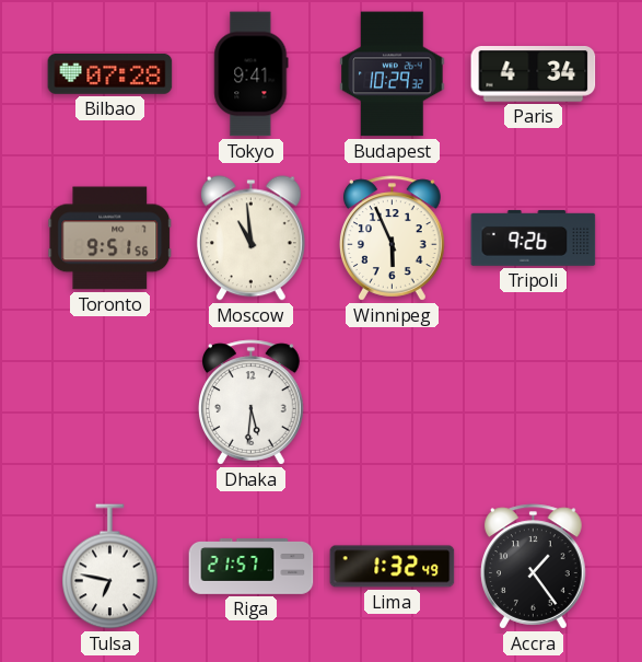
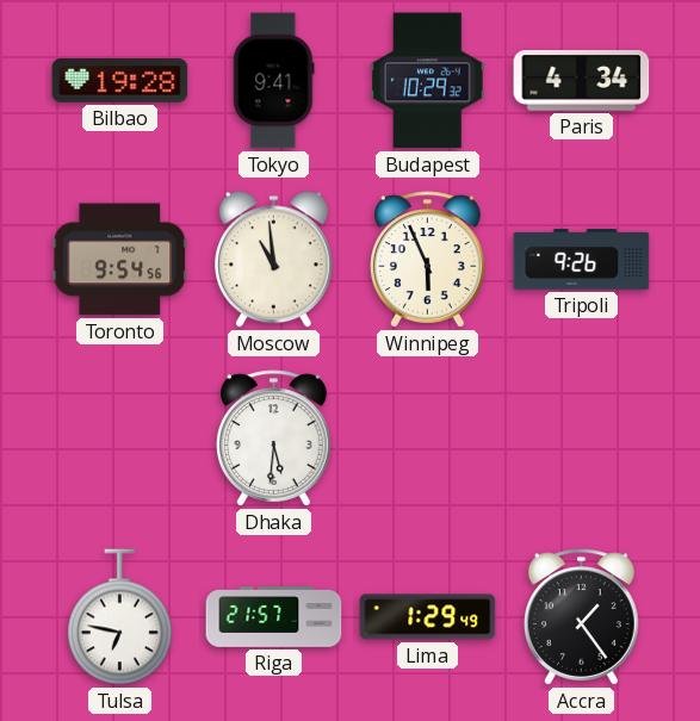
Bilbao: 07:28 -> 19:28
Toronto: 9:51 -> 9:54
Lima: 1:32 -> 1:29
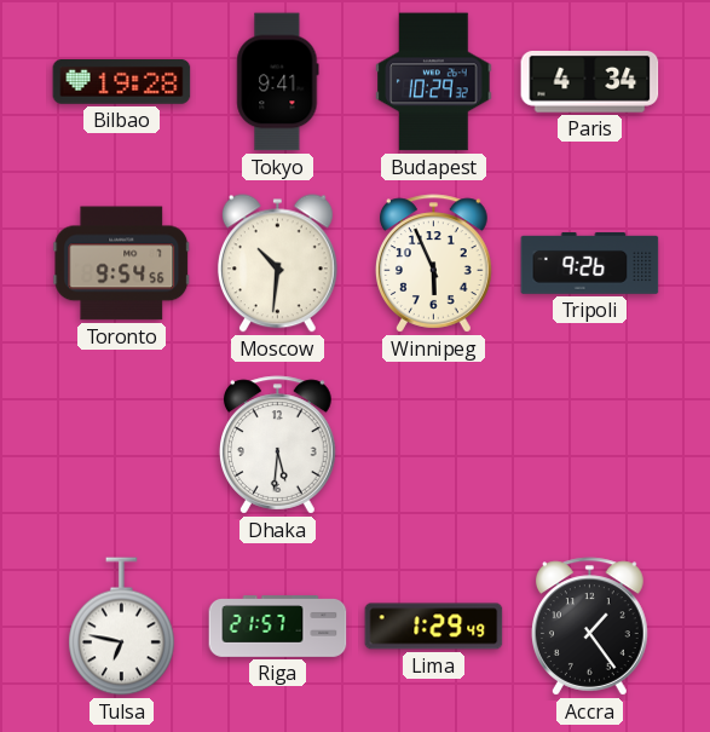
Moscow: 10:59 -> 10:31
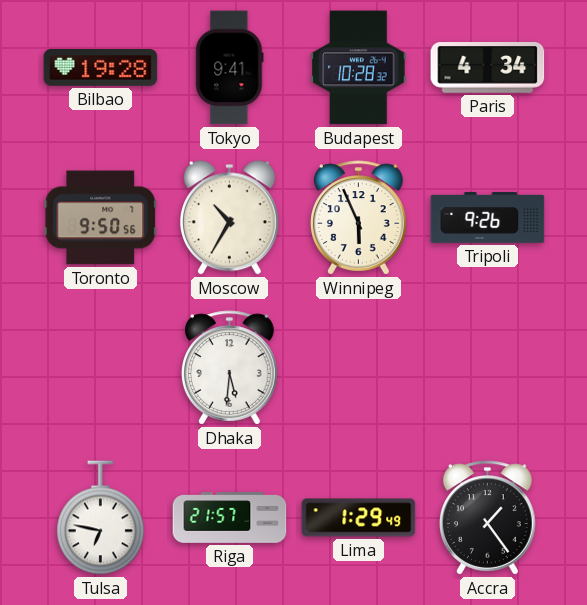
Budapest: 10:29 -> 10:28
Toronto: 9:54 -> 9:50
Moscow: 10:31 -> 10:35
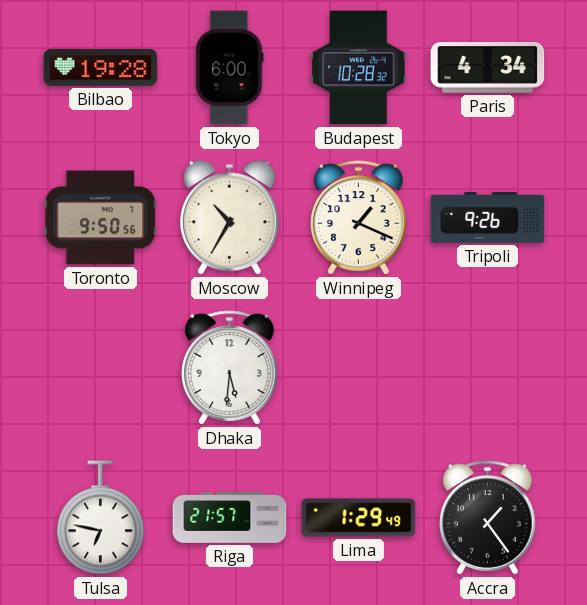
Tokyo: 9:41 -> 6:00
Winnipeg: 5:56 -> 1:19
